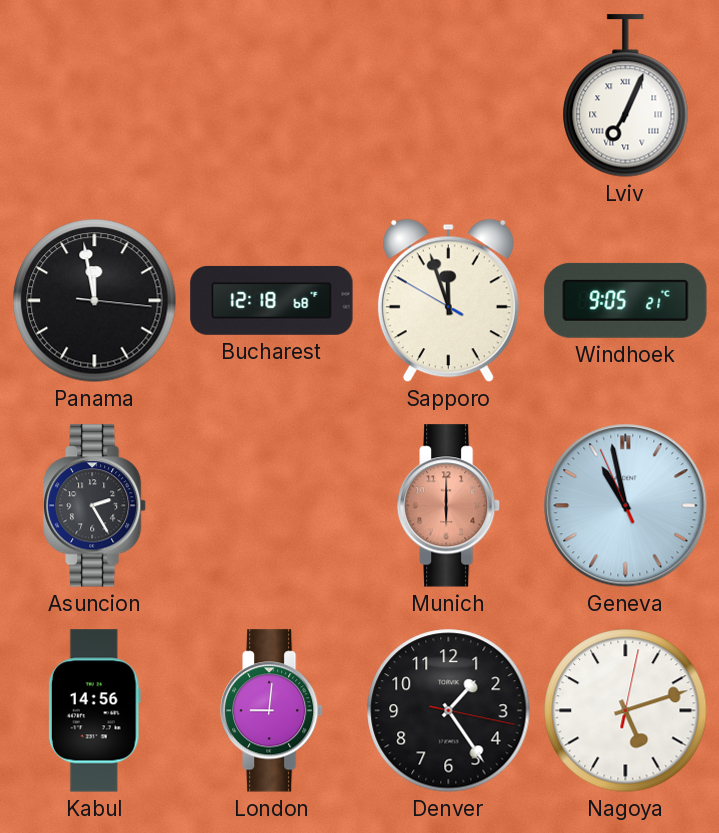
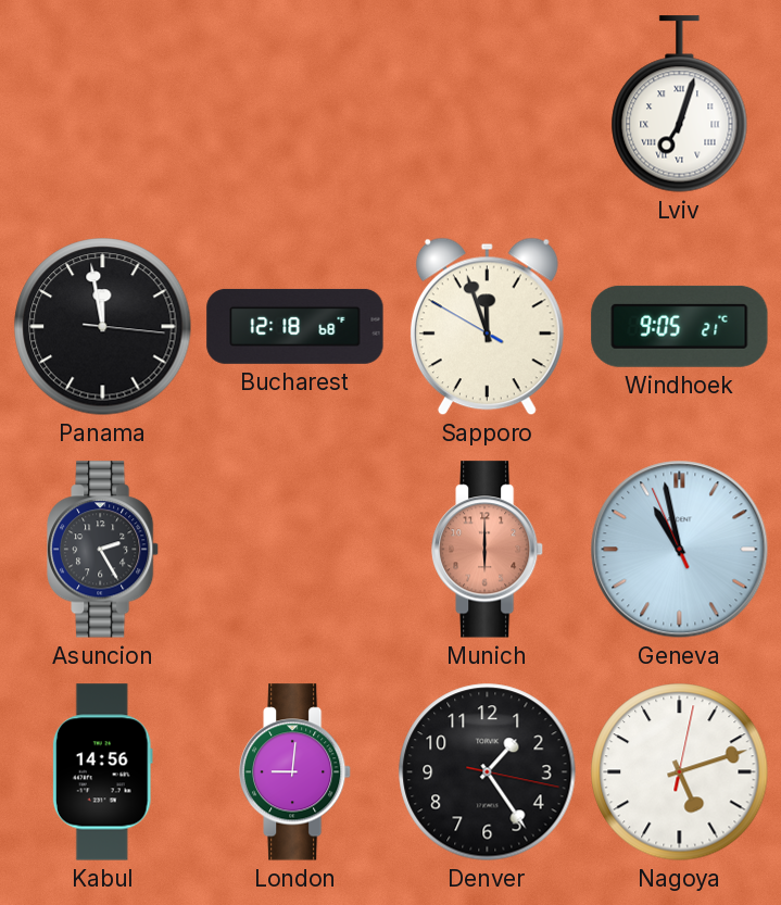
Lviv: 7:04 -> 7:03
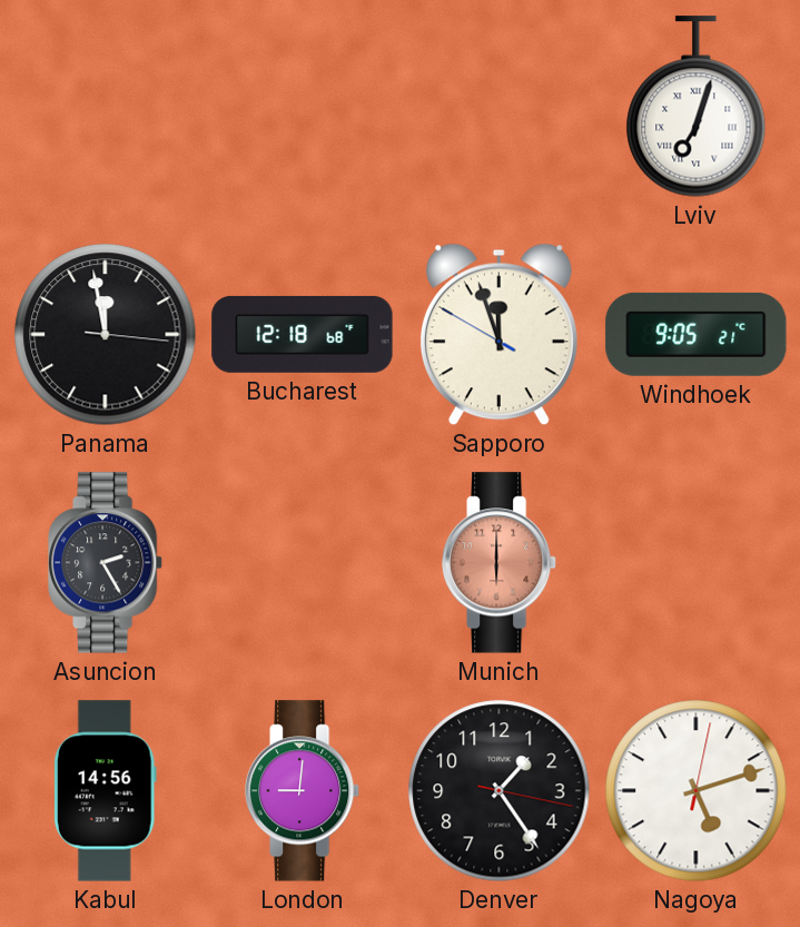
Geneva: 10:57 -> none
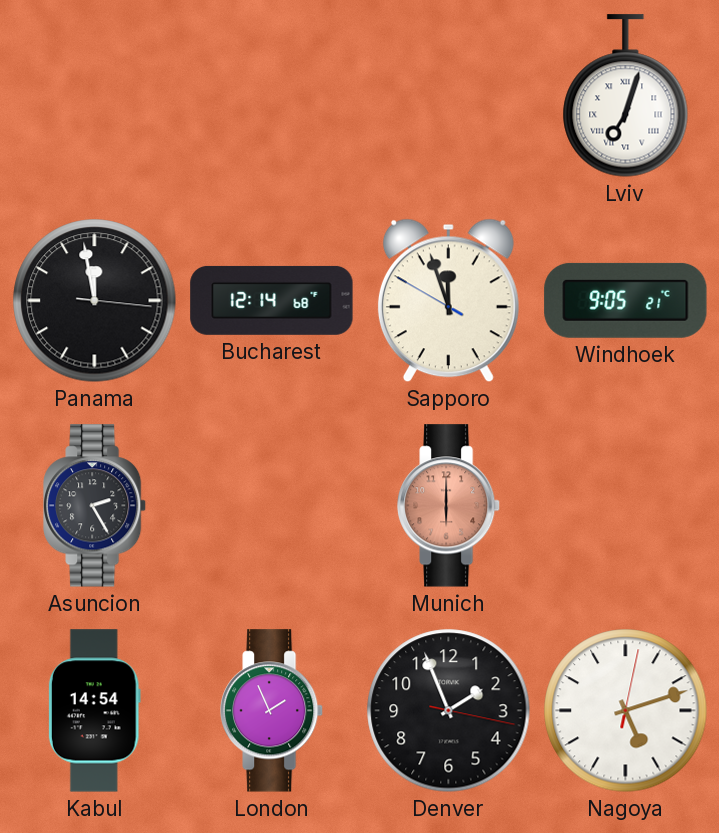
Bucharest: 12:18 -> 12:14
Kabul: 14:56 -> 14:54
London: 9:01 -> 1:56
Denver: 1:24 -> 1:56
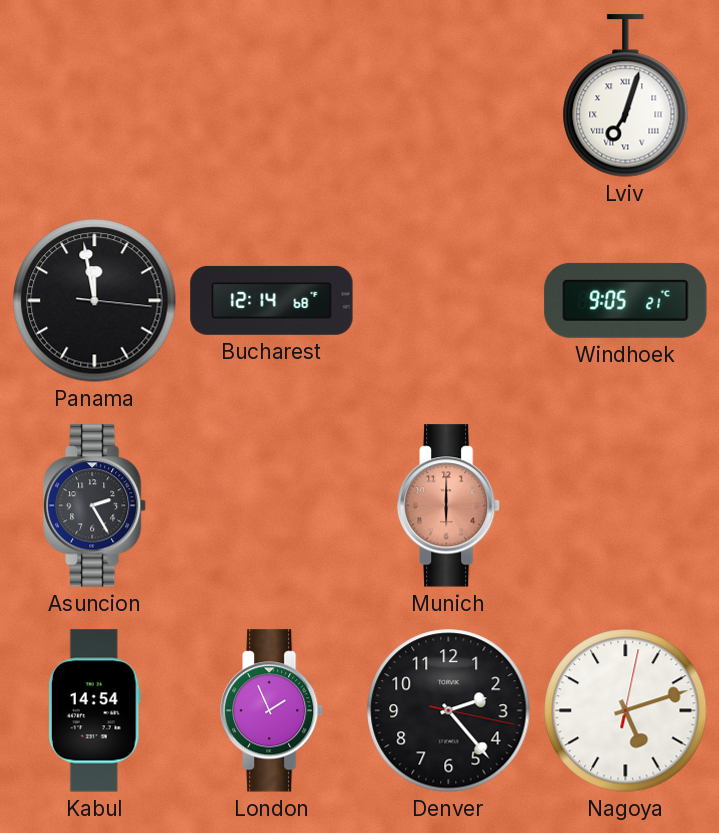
Sapporo: 11:56 -> none
Denver: 1:56 -> 2:23
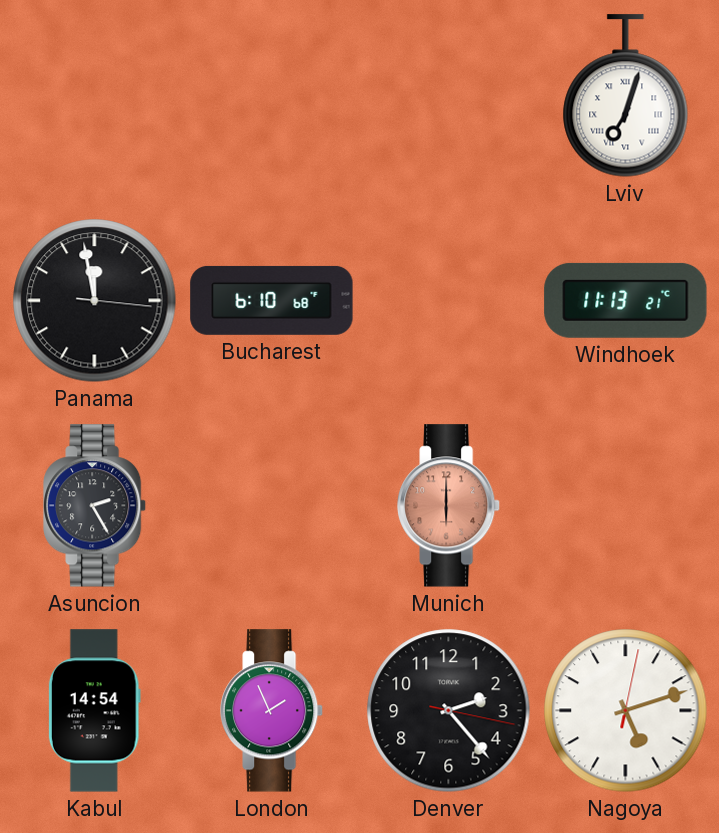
Bucharest: 12:14 -> 6:10
Windhoek: 9:05 -> 11:13
